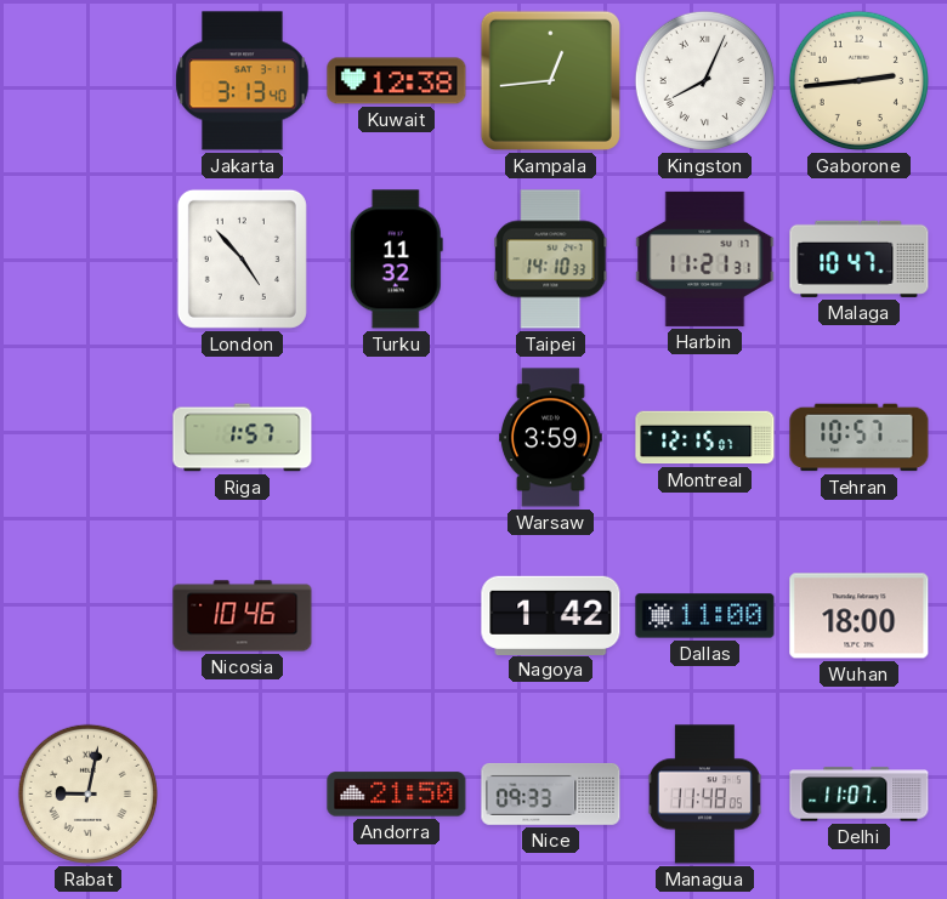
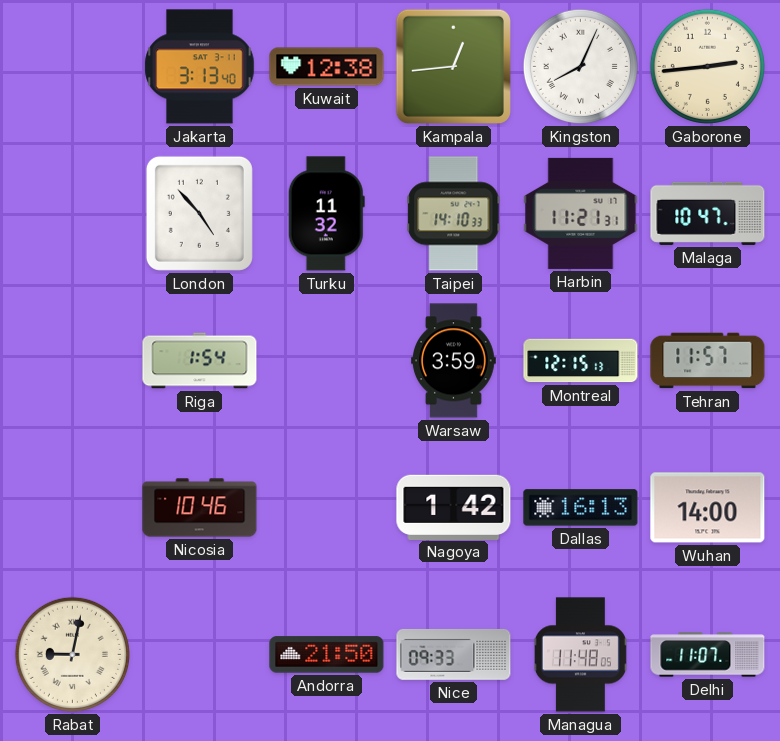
Riga: 1:57 -> 1:54
Montreal: 12:15:07 -> 12:15:13
Tehran: 10:57 -> 11:57
Dallas: 11:00 -> 16:13
Wuhan: 18:00 -> 14:00
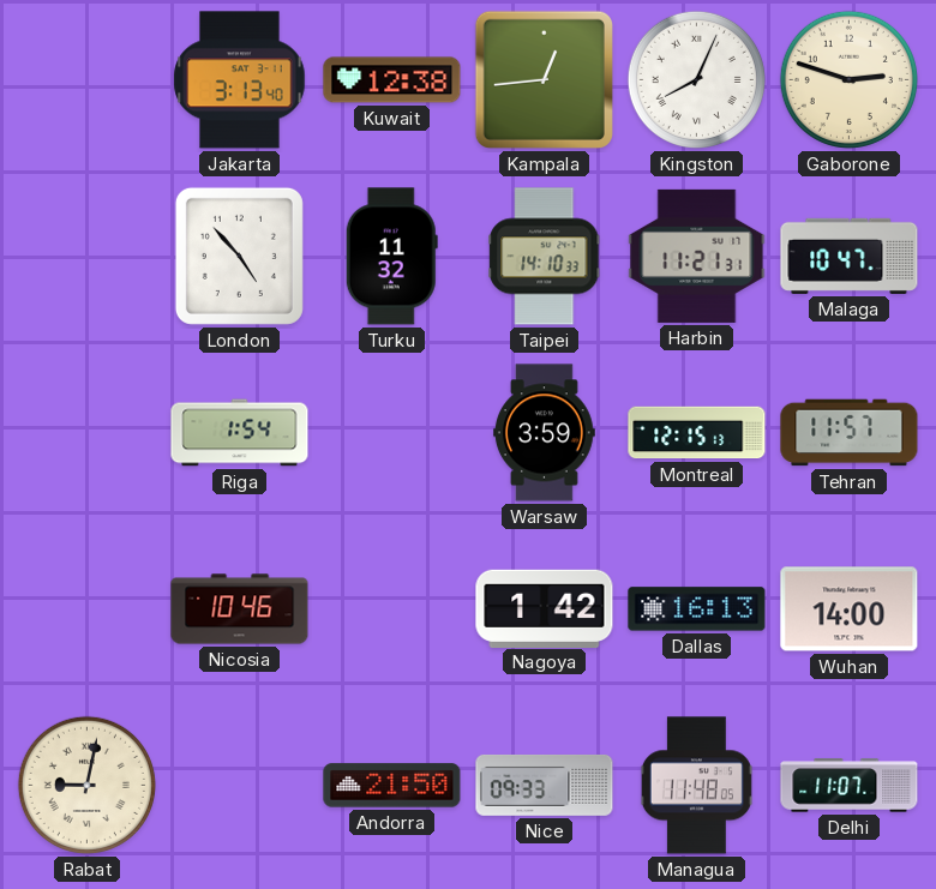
Gaborone: 2:44 -> 2:48
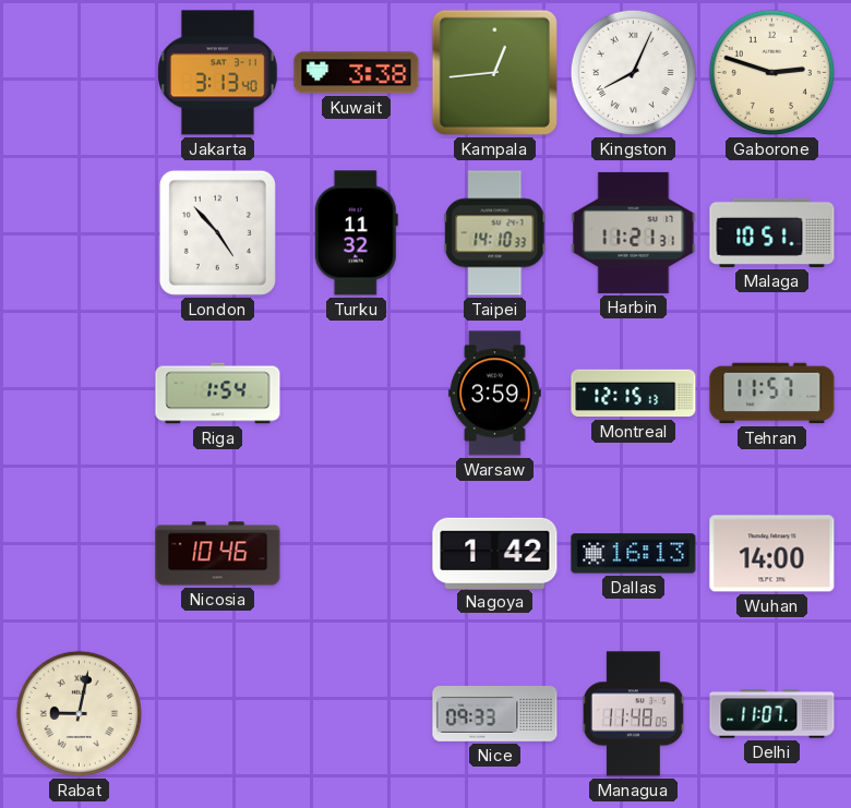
Kuwait: 12:38 -> 3:38
Malaga: 10:47 -> 10:51
Andorra: 21:50 -> none
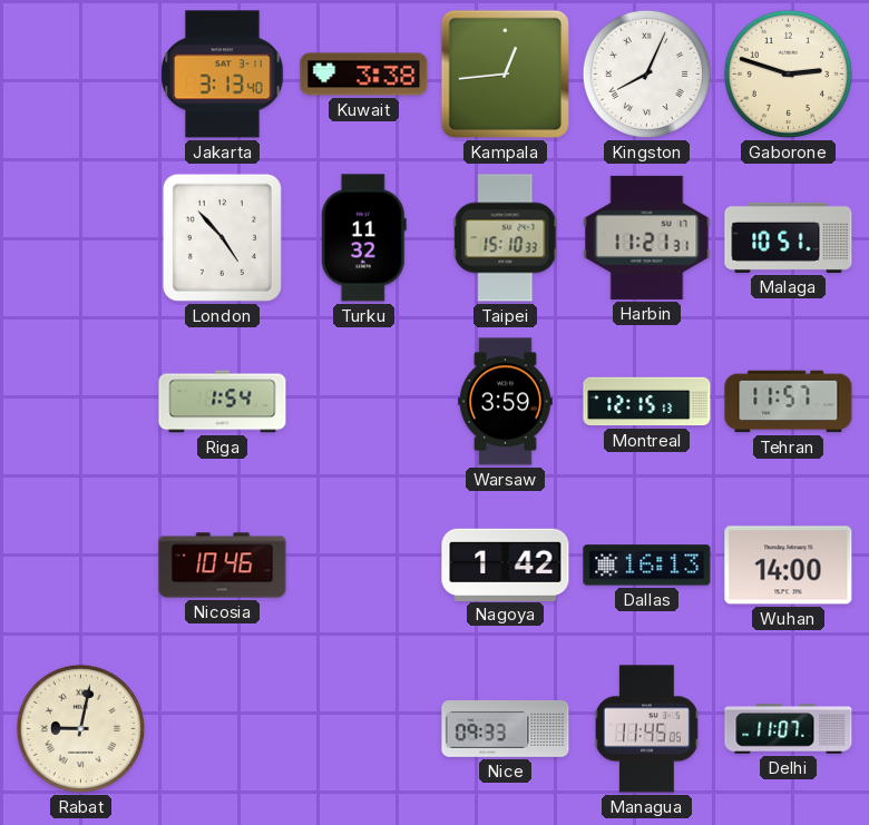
Taipei: 14:10 -> 15:10
Managua: 11:48 -> 11:45
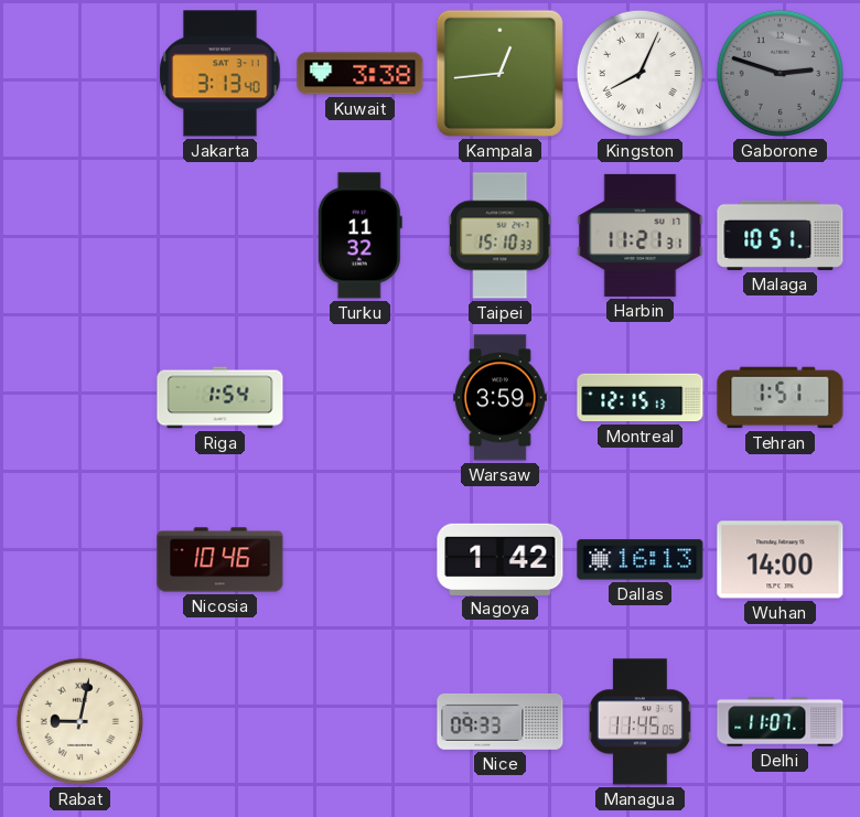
Gaborone dial: cream -> grey
London: 4:53 -> none
Tehran: 11:57 -> 1:51
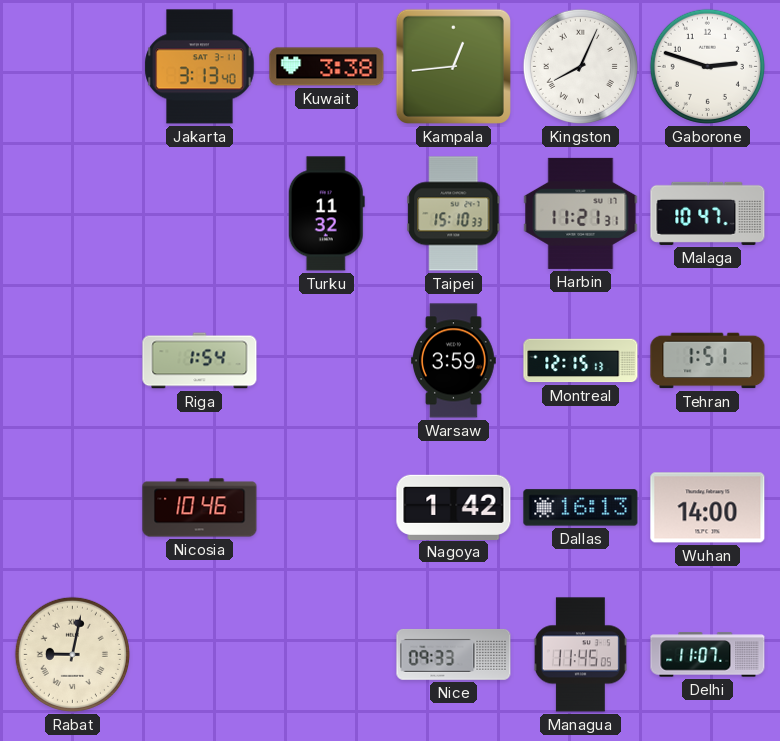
Gaborone dial: grey -> white
Malaga: 10:51 -> 10:47
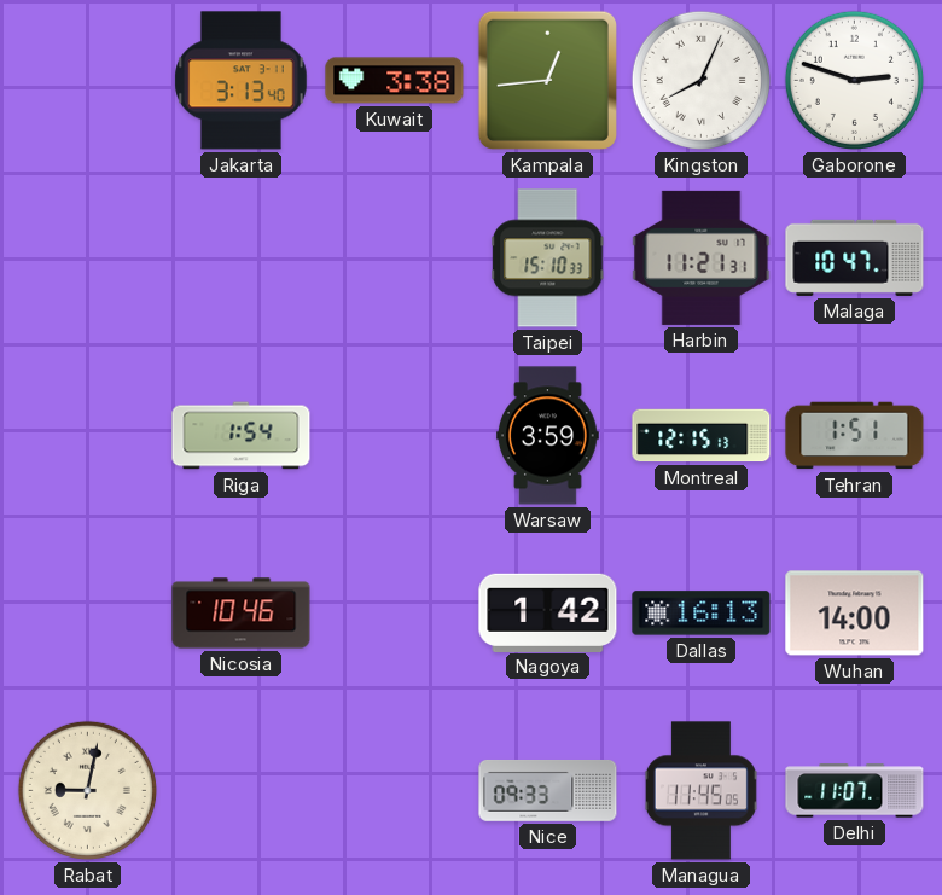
Turku: 11:32 -> none
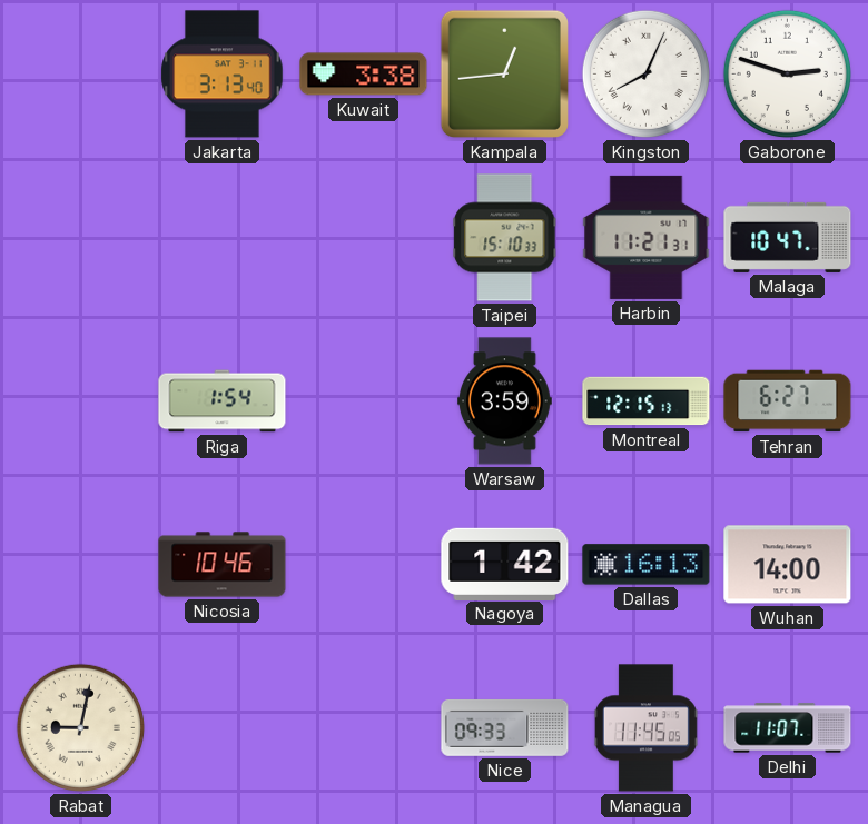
Tehran: 1:51 -> 6:27
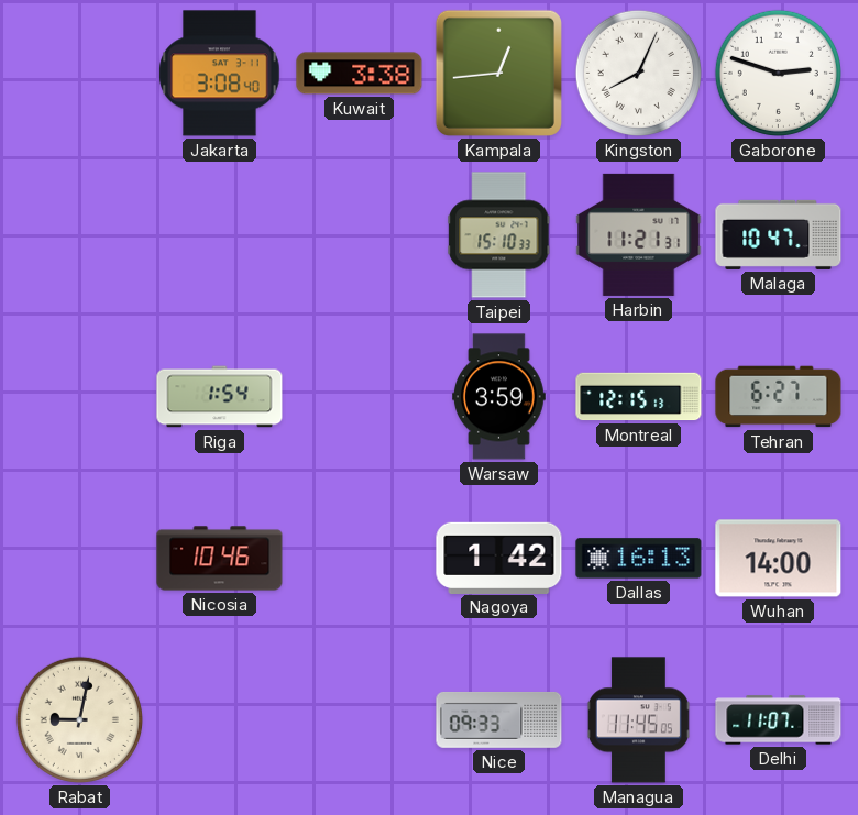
Jakarta: 3:13 -> 3:08
